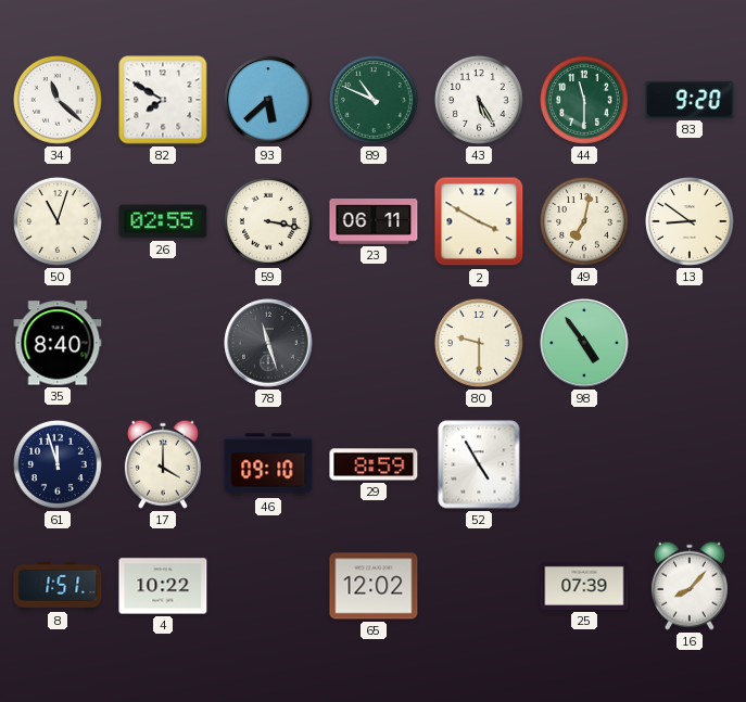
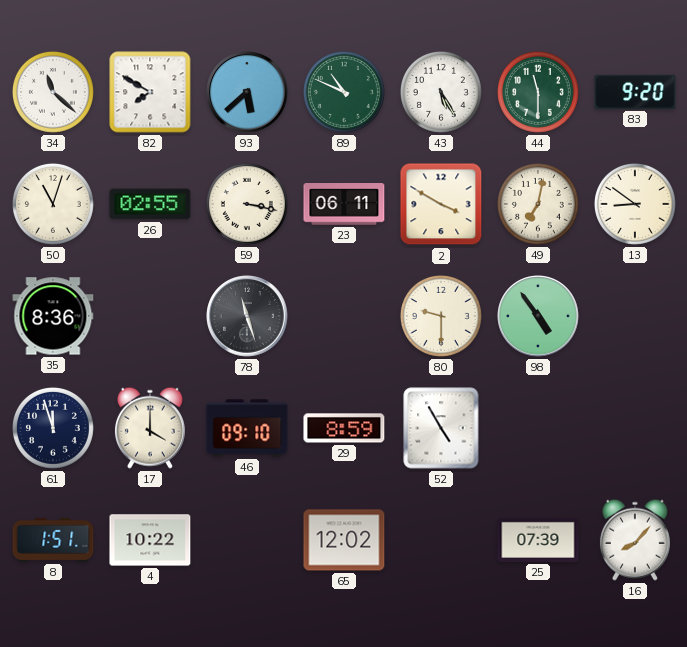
35: 8:40 -> 8:36
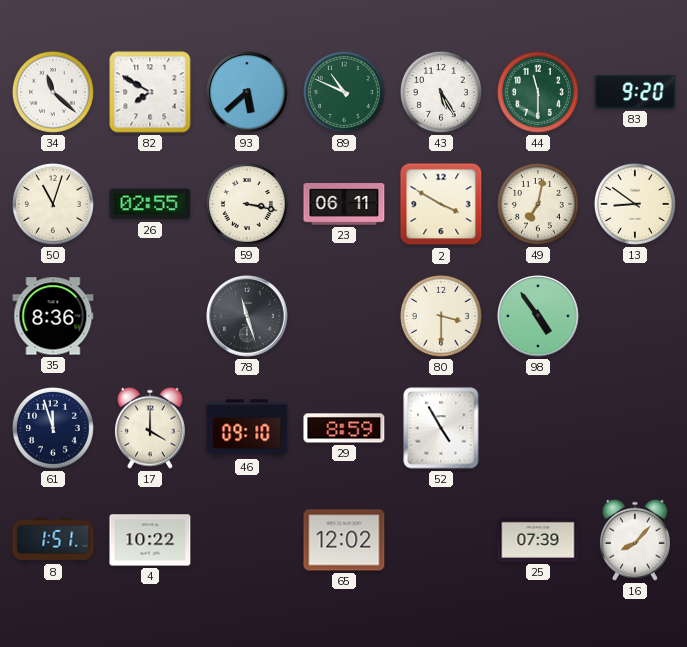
80: 9:30 -> 3:30
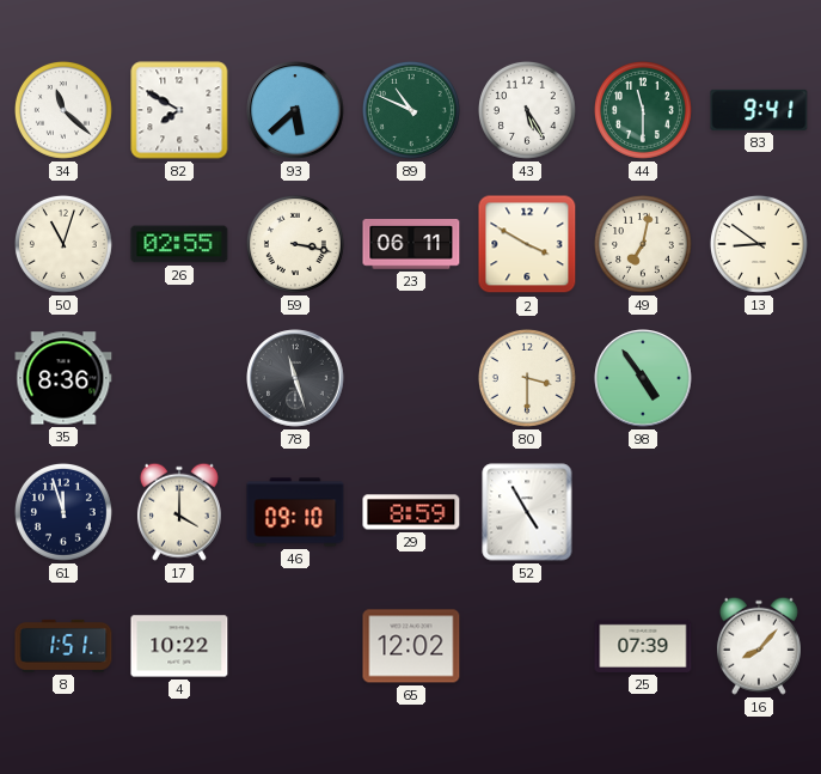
83: 9:20 -> 9:41
